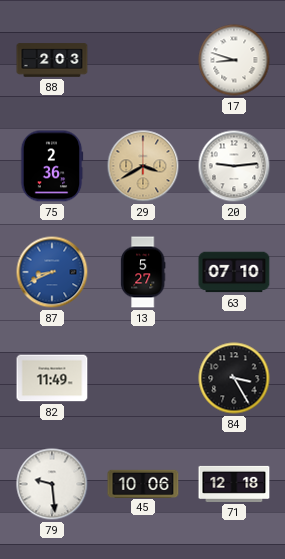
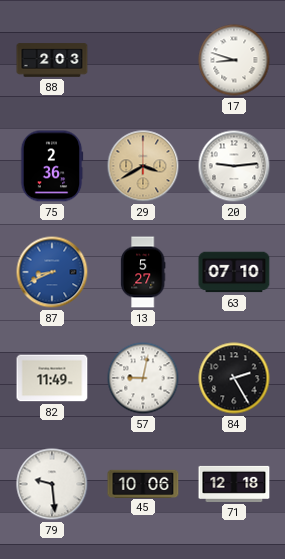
57: none -> 9:02
84: 3:25 -> 2:25
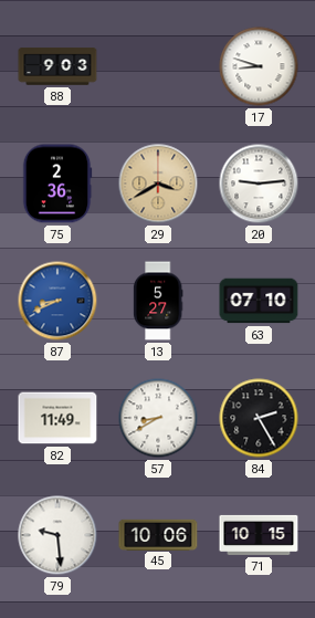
88: 2:03 -> 9:03
57: 9:02 -> 8:40
71: 12:18 -> 10:15
